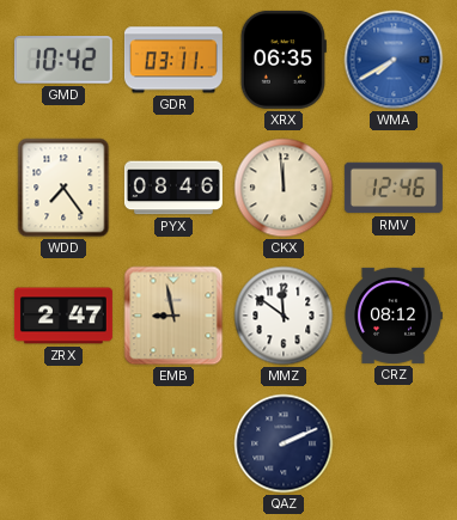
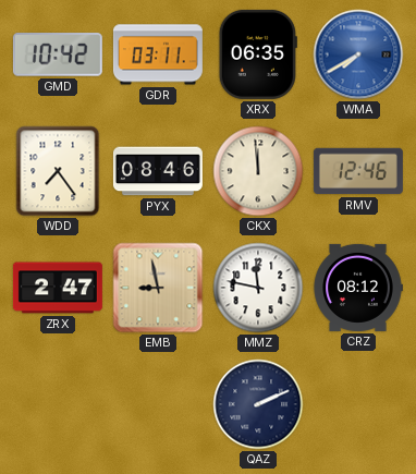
MMZ: 11:51 -> 11:47
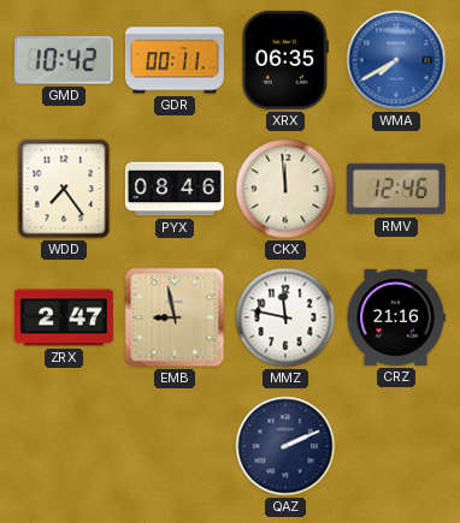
GDR: 03:11 -> 00:11
CRZ: 08:12 -> 21:16
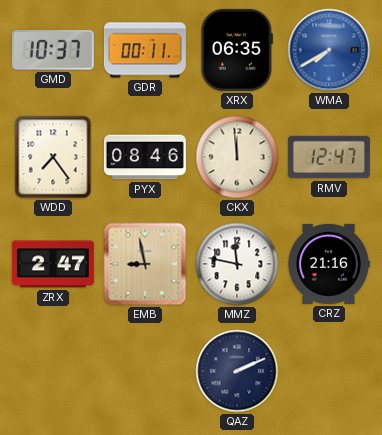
GMD: 10:42 -> 10:37
RMV: 12:46 -> 12:47
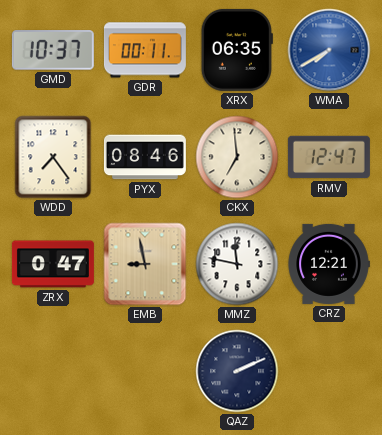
CKX: 11:59 -> 6:59
ZRX: 2:47 -> 0:47
CRZ: 21:16 -> 12:21
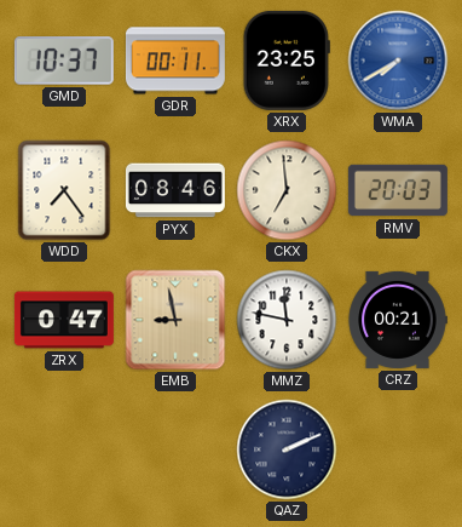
XRX: 06:35 -> 23:25
RMV: 12:47 -> 20:03
CRZ: 12:21 -> 00:21
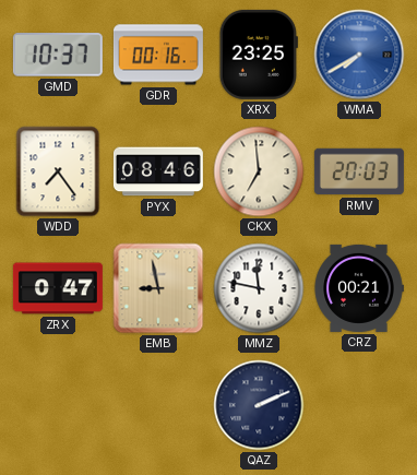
GDR: 00:11 -> 00:16
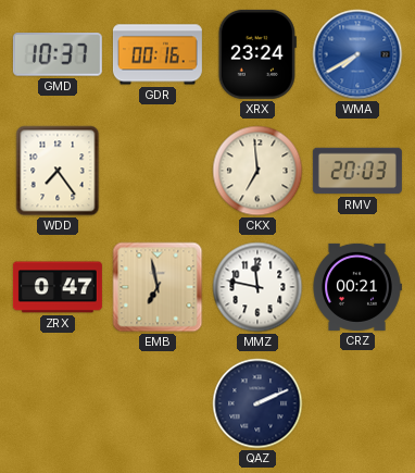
XRX: 23:25 -> 23:24
PYX: 08:46 -> none
EMB: 8:58 -> 6:58
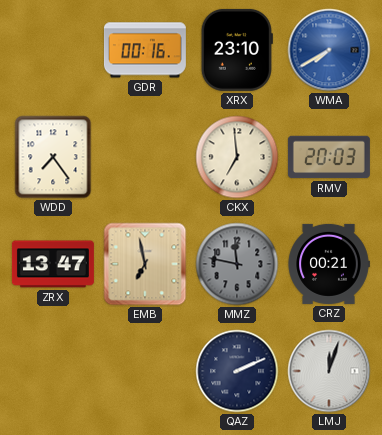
GMD: 10:37 -> none
XRX: 23:24 -> 23:10
ZRX: 0:47 -> 13:47
MMZ dial: white -> grey
LMJ: none -> 12:03
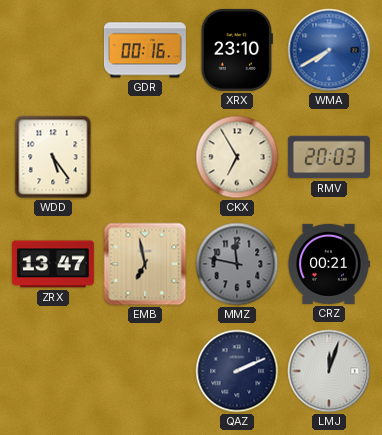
WDD: 7:24 -> 5:24
CKX: 6:59 -> 6:55
